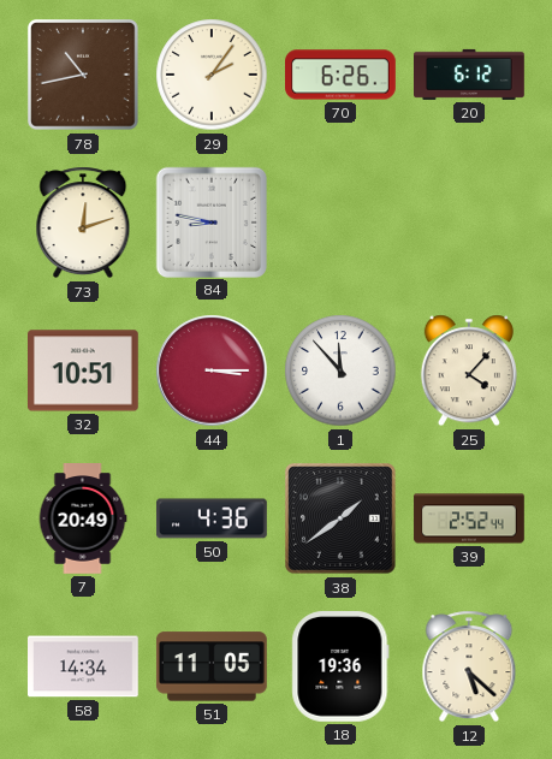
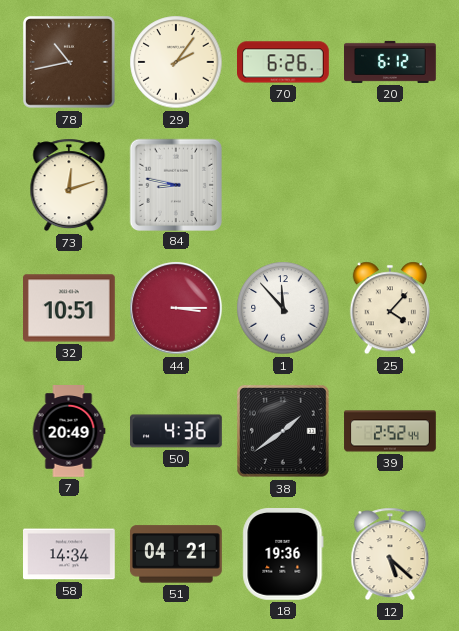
51: 11:05 -> 04:21
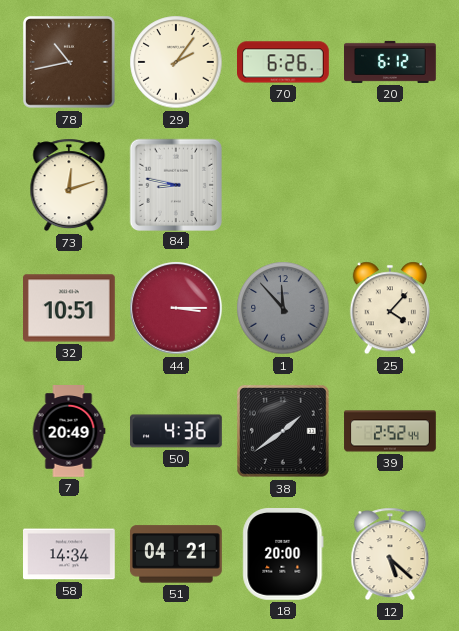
1 dial: white -> grey
18: 19:36 -> 20:00
